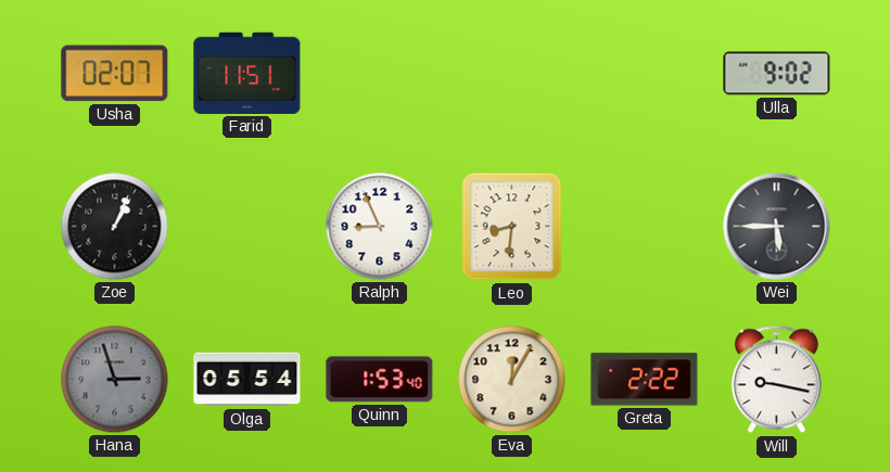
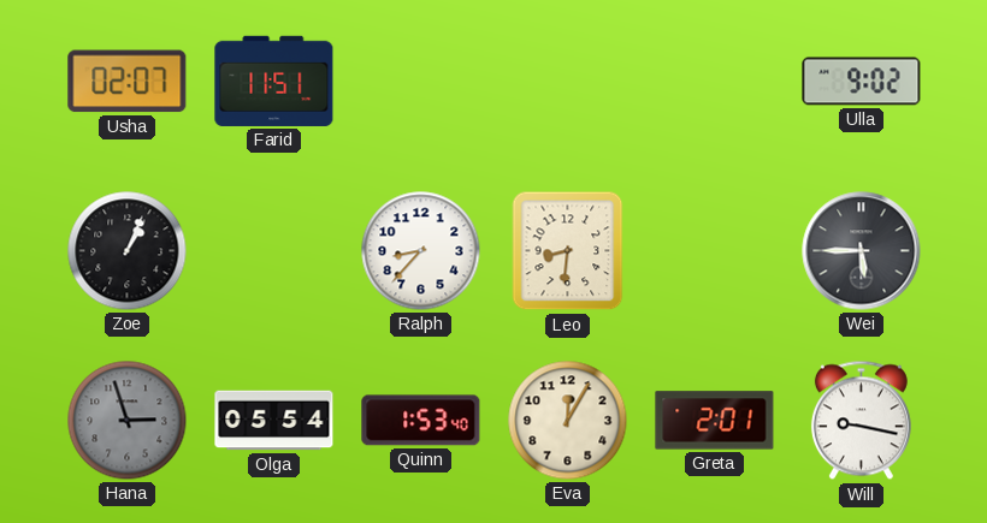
Ralph: 8:56 -> 8:37
Greta: 2:22 -> 2:01
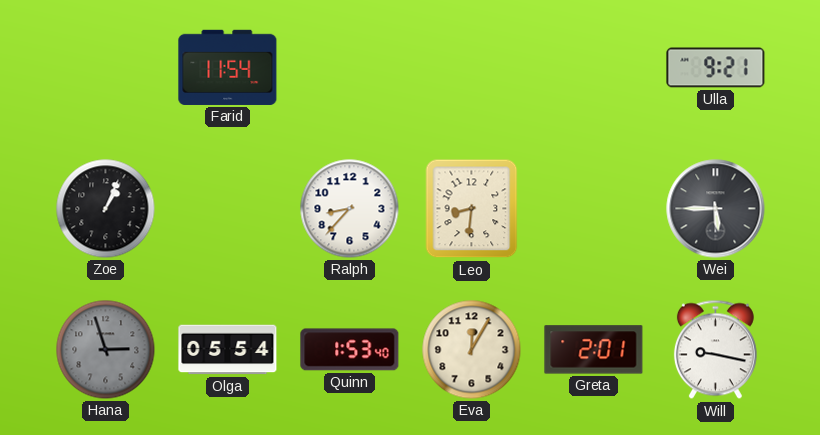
Usha: 02:07 -> none
Farid: 11:51 -> 11:54
Ulla: 9:02 -> 9:21
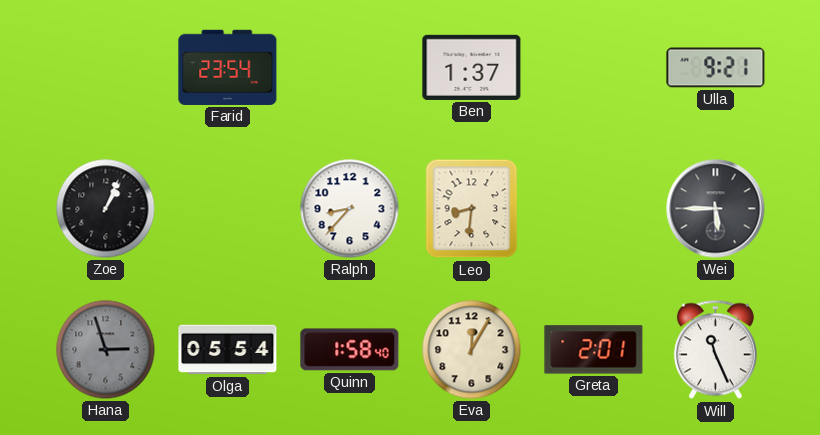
Farid: 11:54 -> 23:54
Ben: none -> 1:37
Quinn: 1:53 -> 1:58
Will: 9:17 -> 11:26
